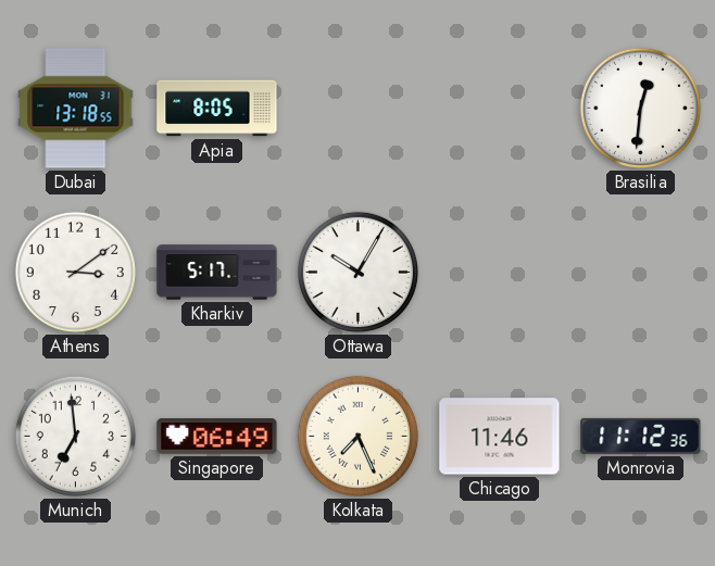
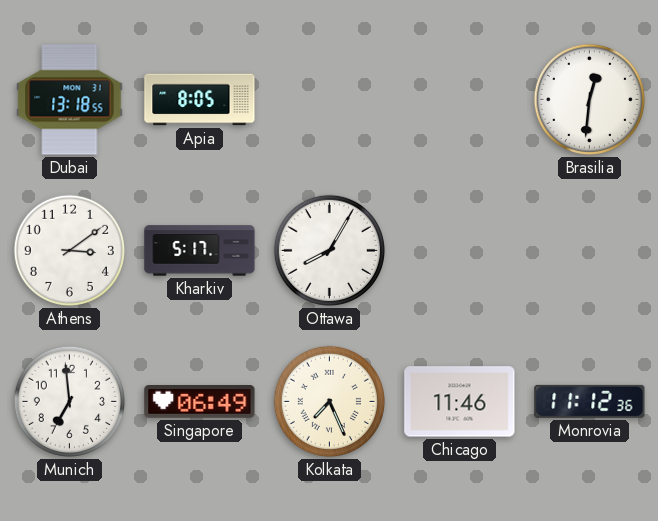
Ottawa: 10:05 -> 8:05
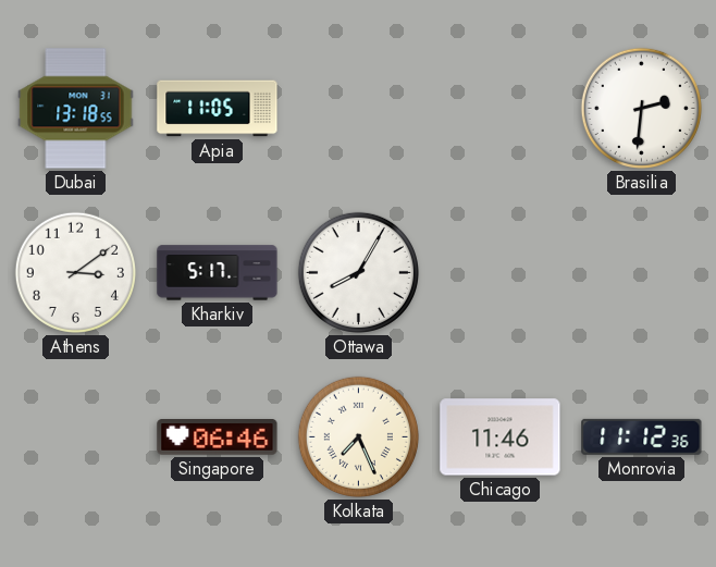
Apia: 8:05 -> 11:05
Brasilia: 12:31 -> 2:31
Munich: 6:59 -> none
Singapore: 06:49 -> 06:46
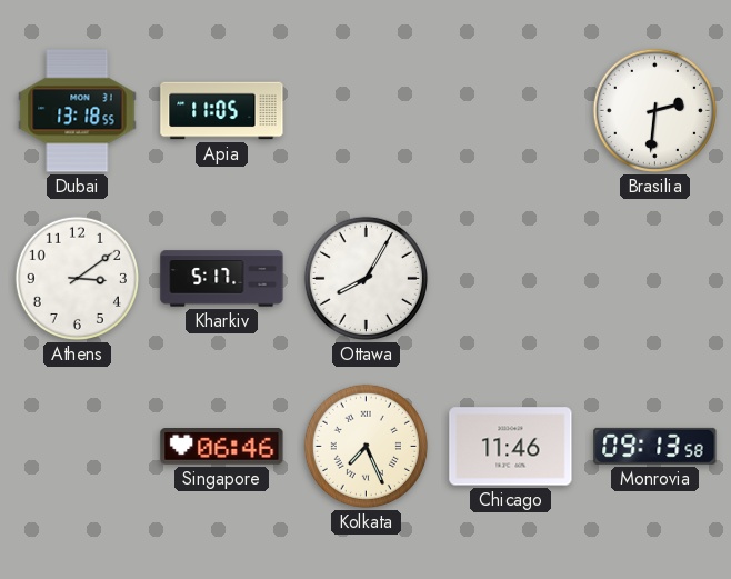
Monrovia: 11:12 -> 09:13
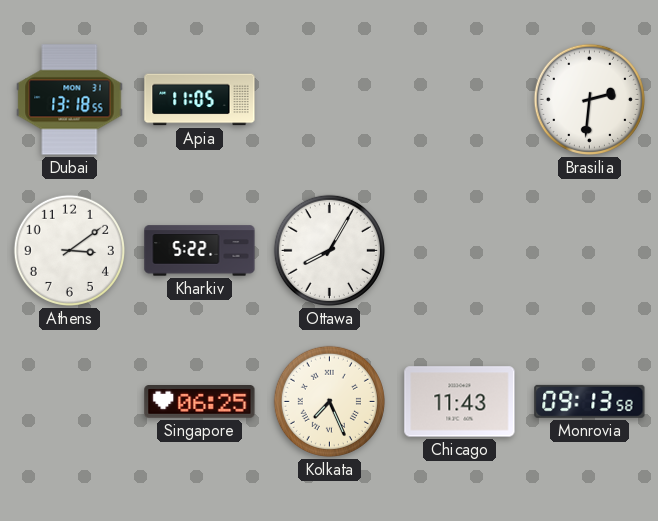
Kharkiv: 5:17 -> 5:22
Singapore: 06:46 -> 06:25
Chicago: 11:46 -> 11:43
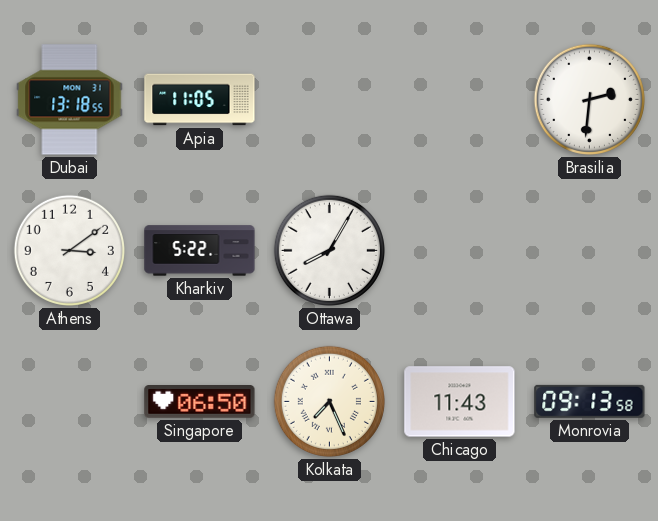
Singapore: 06:25 -> 06:50
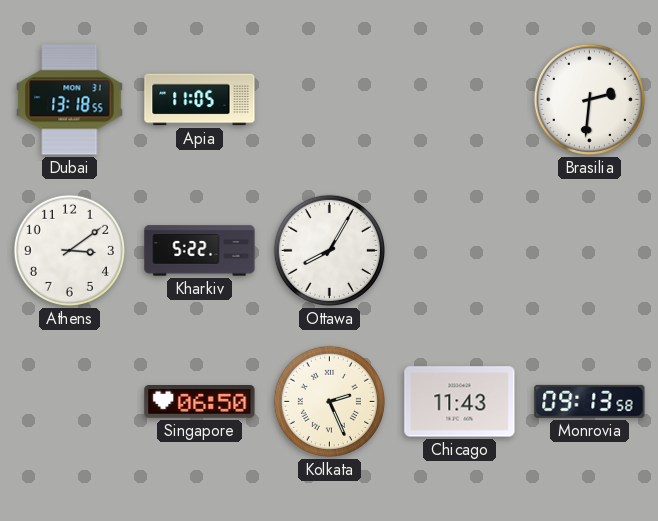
Kolkata: 7:26 -> 2:26
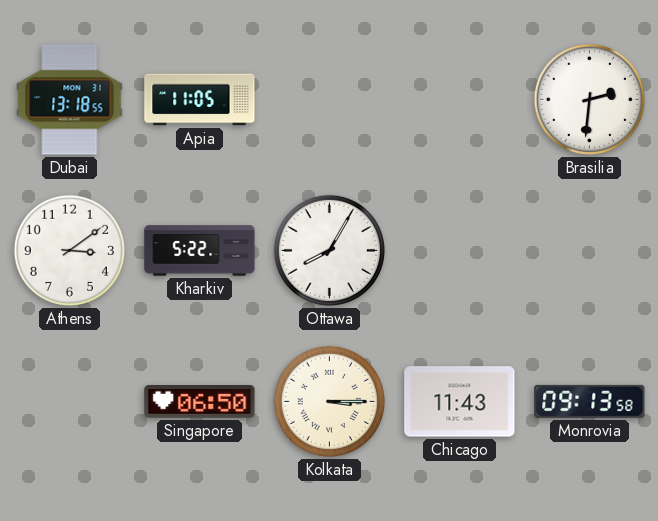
Kolkata: 2:26 -> 3:15
